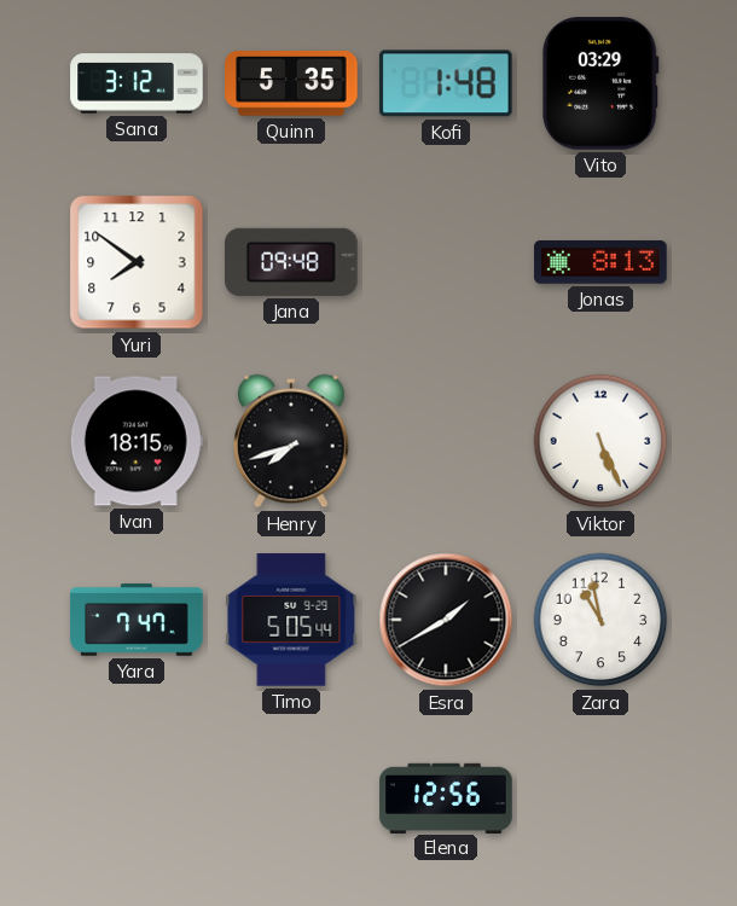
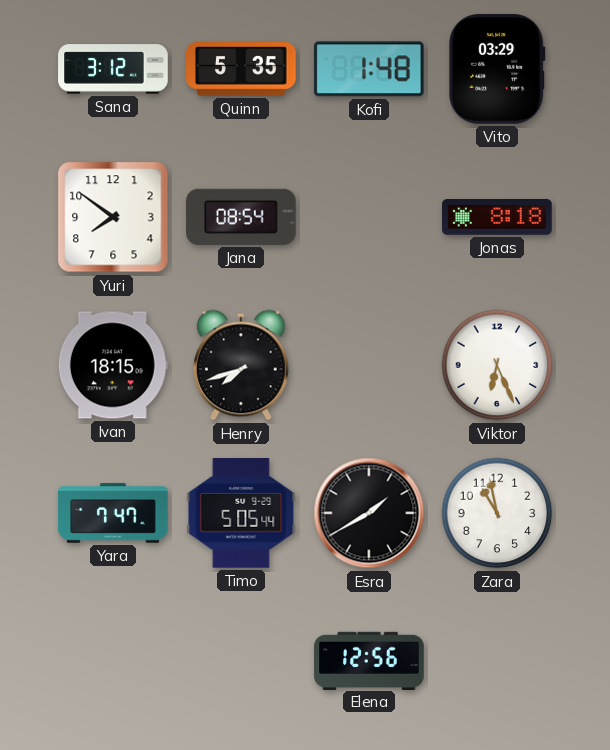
Jana: 09:48 -> 08:54
Jonas: 8:13 -> 8:18
Viktor: 5:26 -> 6:26
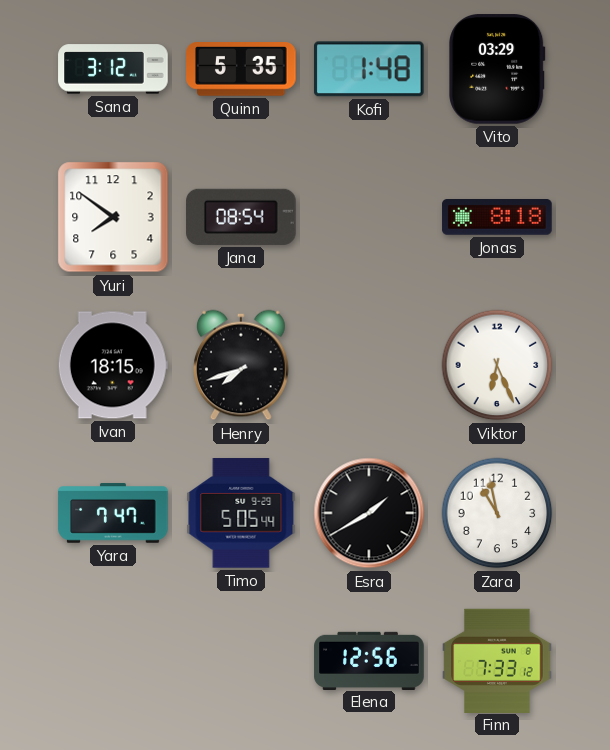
Finn: none -> 7:33
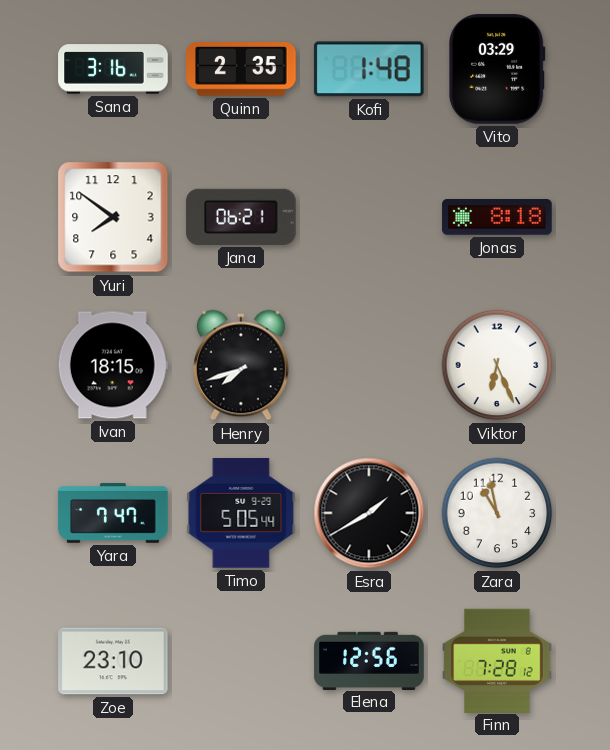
Sana: 3:12 -> 3:16
Quinn: 5:35 -> 2:35
Jana: 08:54 -> 06:21
Zoe: none -> 23:10
Finn: 7:33 -> 7:28
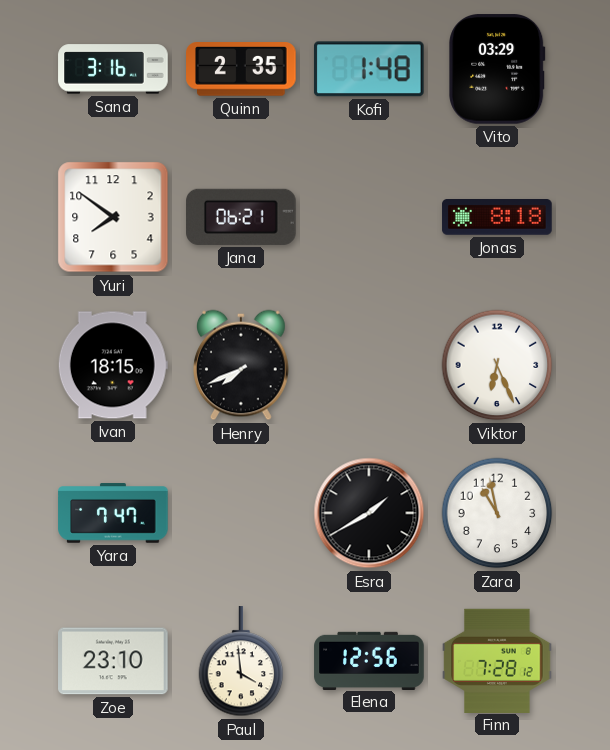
Henry: 7:42 -> 7:41
Timo: 5:05 -> none
Paul: none -> 3:59
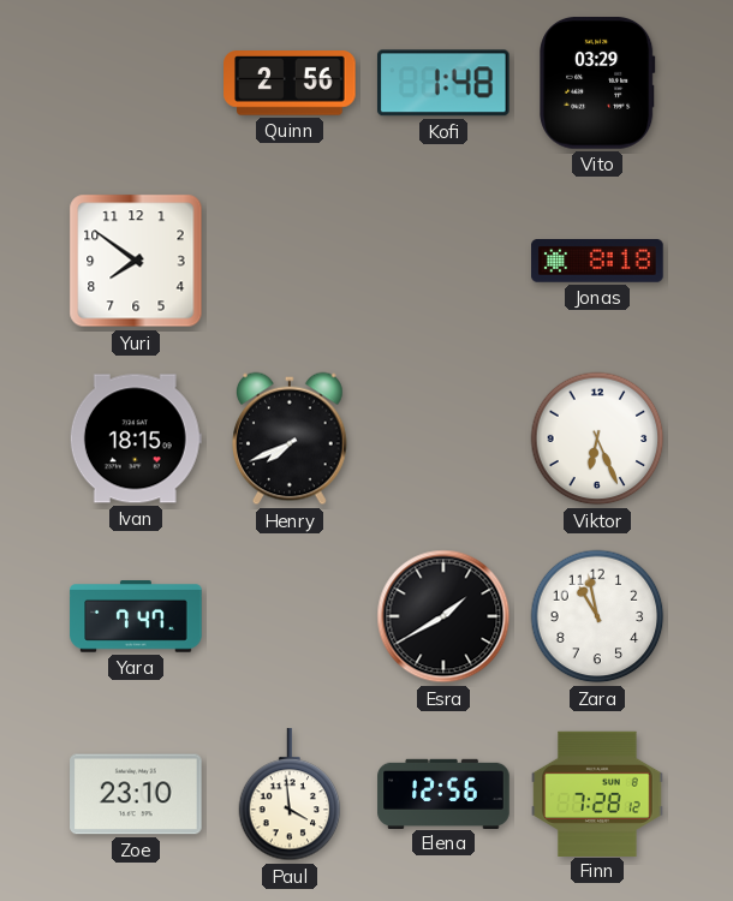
Sana: 3:16 -> none
Quinn: 2:35 -> 2:56
Jana: 06:21 -> none
